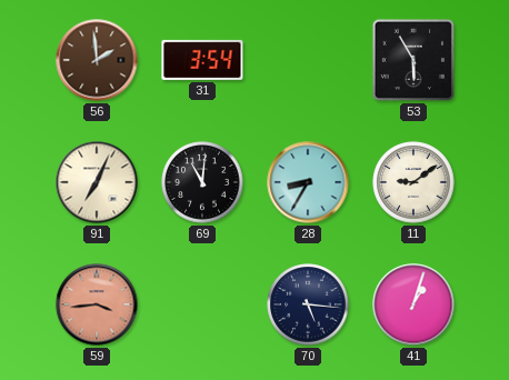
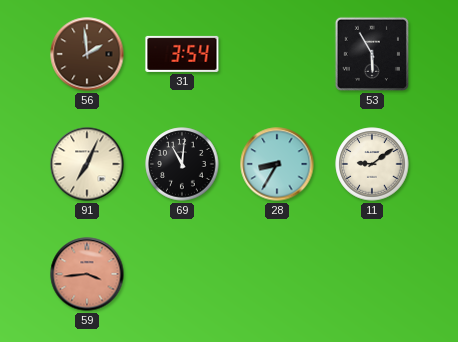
70: 5:16 -> none
41: 1:03 -> none
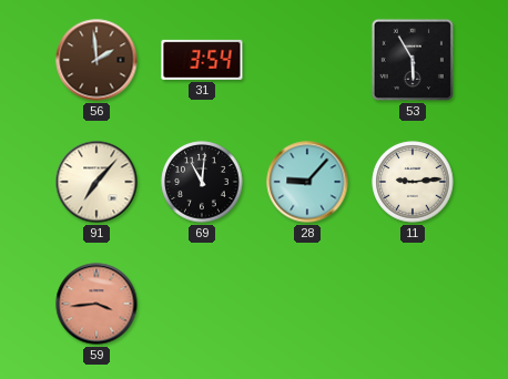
91: 7:04 -> 7:07
28: 8:35 -> 9:07
11: 9:09 -> 9:14
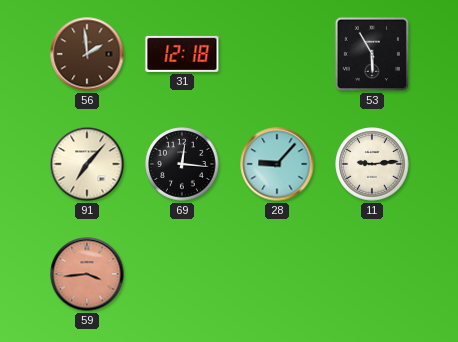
31: 3:54 -> 12:18
69: 11:01 -> 12:16
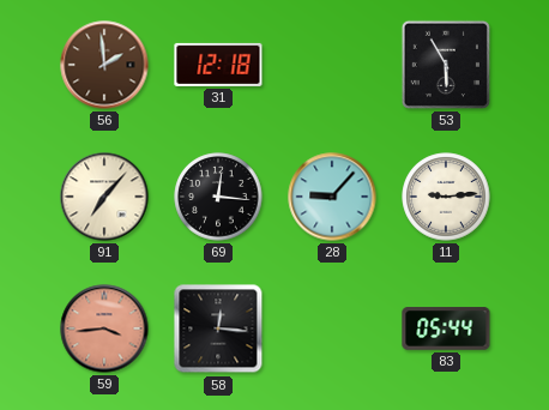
58: none -> 12:16
83: none -> 05:44
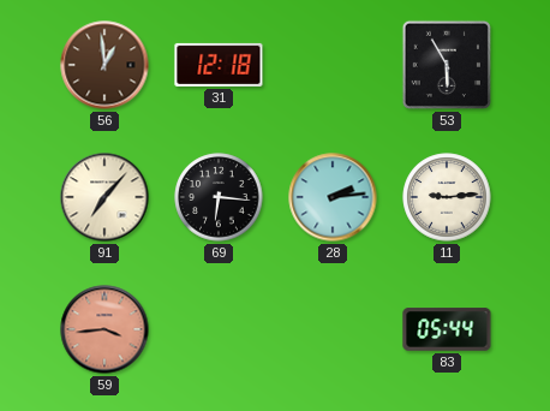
56: 1:59 -> 12:59
69: 12:16 -> 6:16
28: 9:07 -> 2:14
58: 12:16 -> none
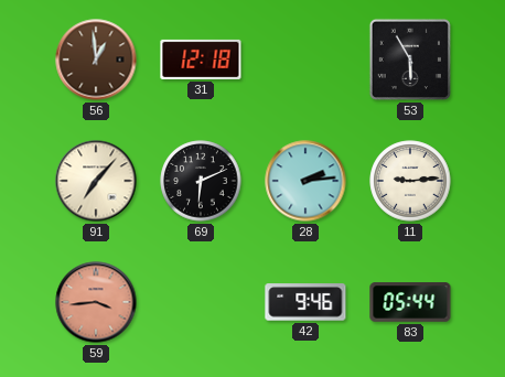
69: 6:16 -> 6:11
42: none -> 9:46
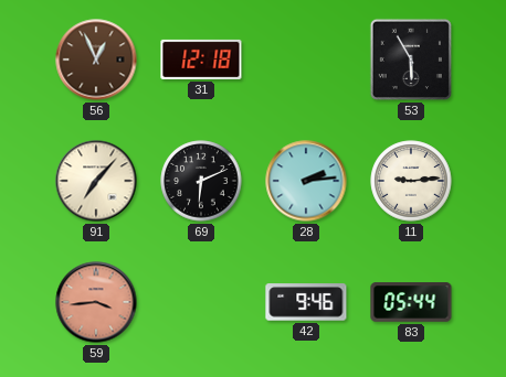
56: 12:59 -> 12:56
